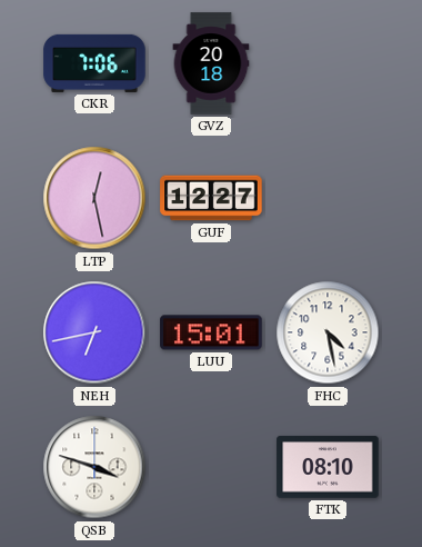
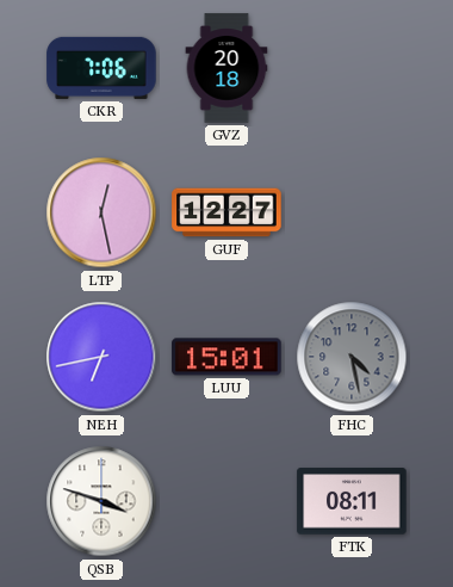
FHC dial: white -> grey
FTK: 08:10 -> 08:11
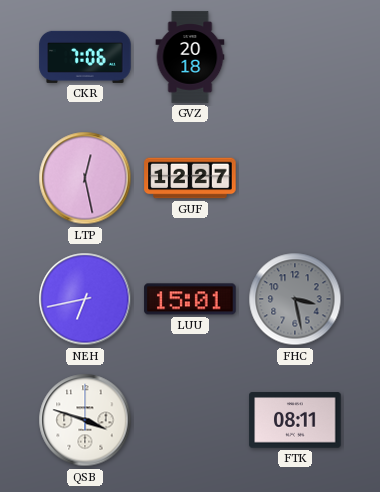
FHC: 4:28 -> 3:28
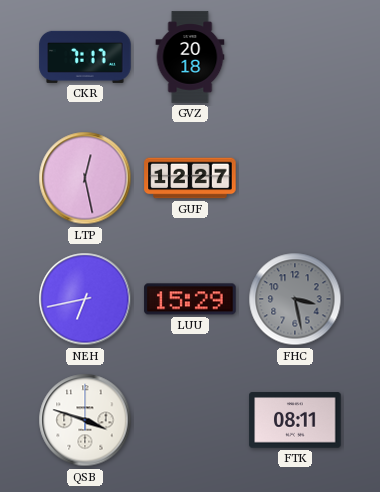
CKR: 7:06 -> 7:17
LUU: 15:01 -> 15:29
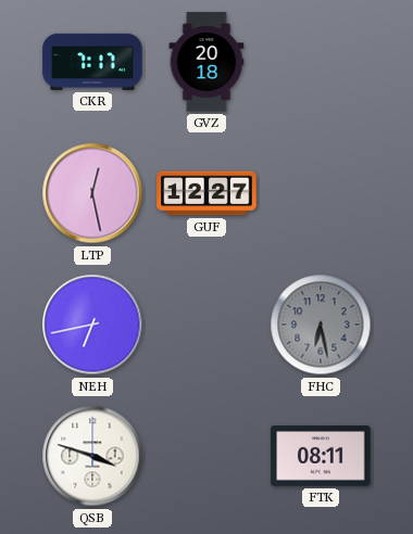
LUU: 15:29 -> none
FHC: 3:28 -> 6:28
